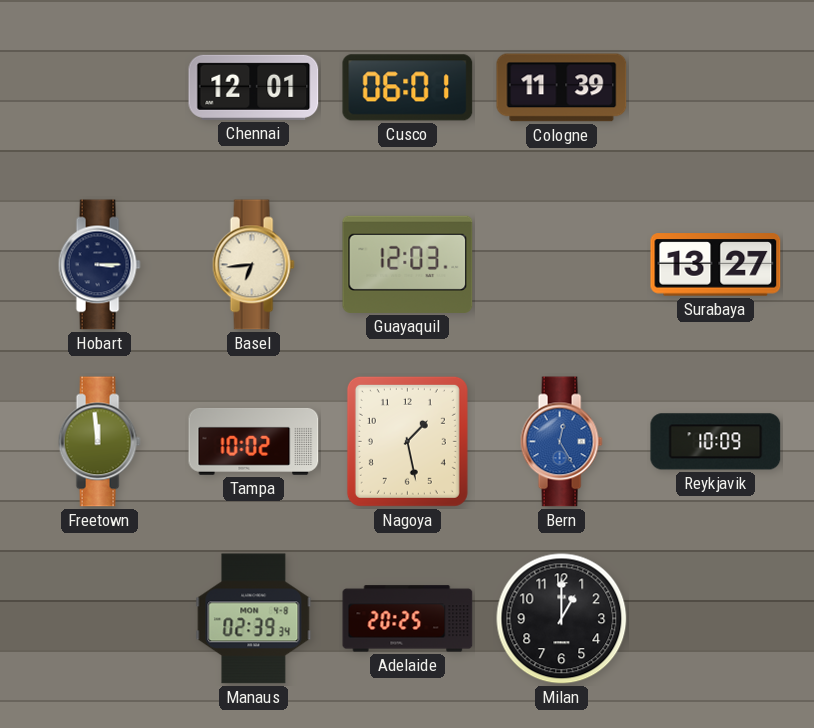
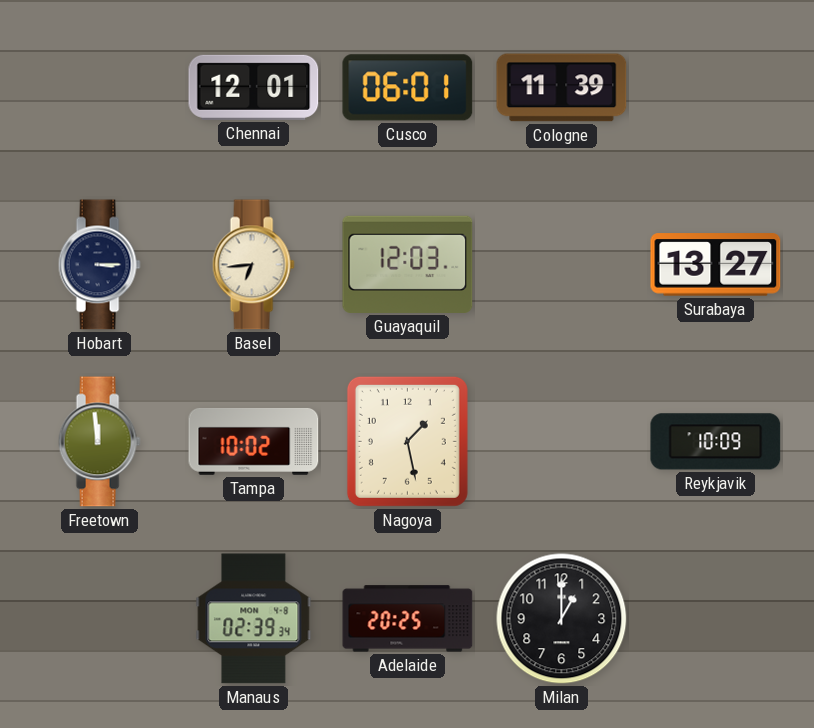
Bern: 12:25 -> none
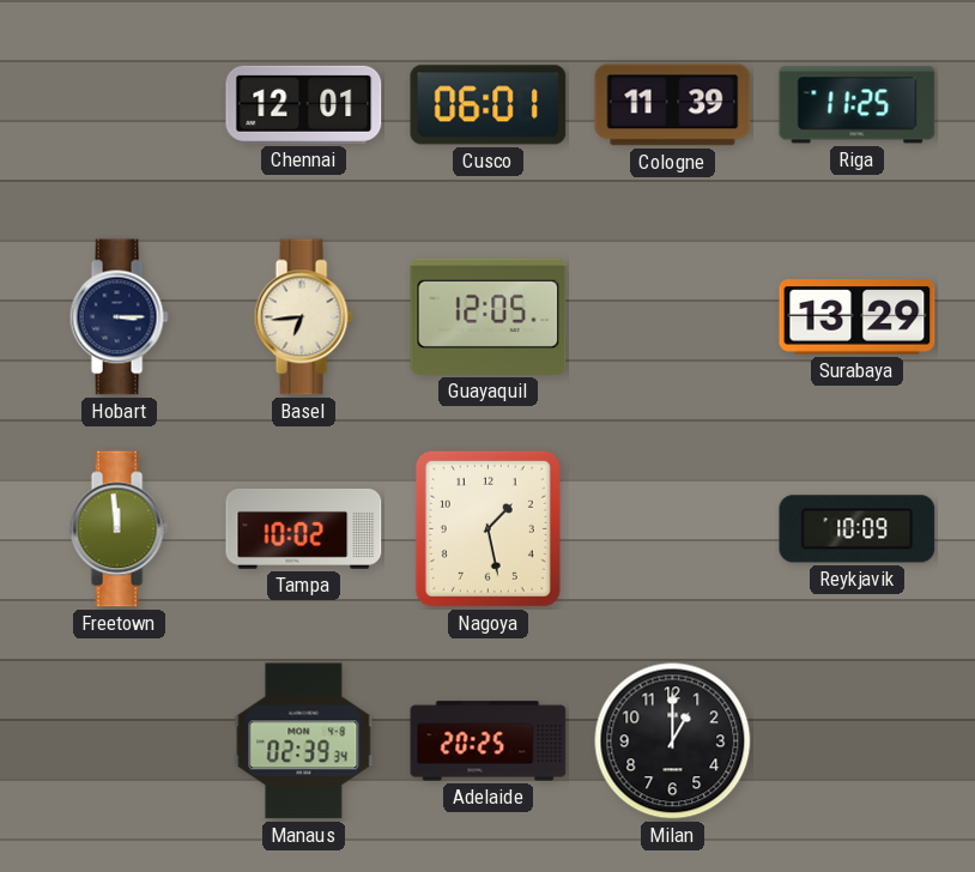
Riga: none -> 11:25
Guayaquil: 12:03 -> 12:05
Surabaya: 13:27 -> 13:29
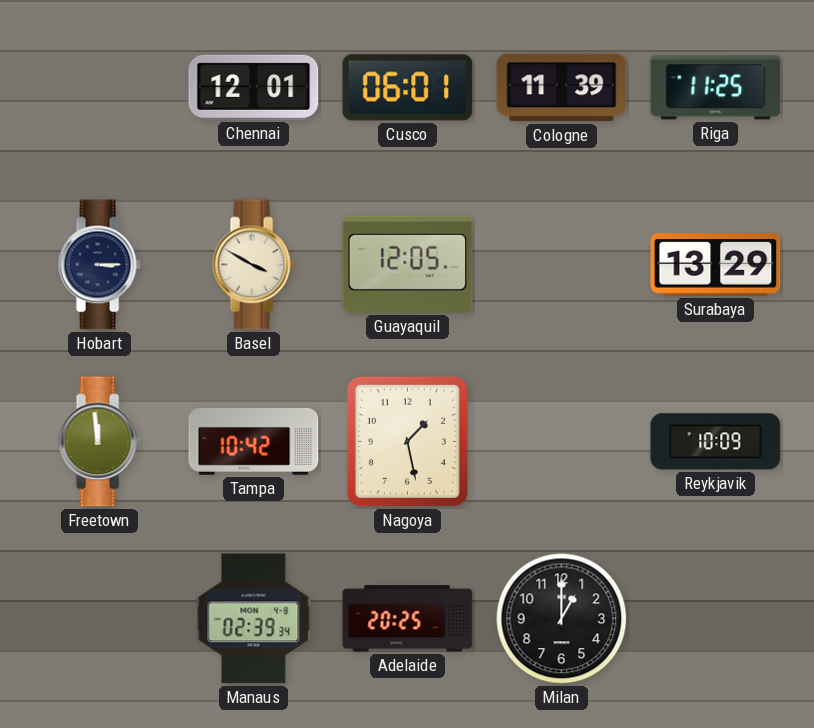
Basel: 6:44 -> 3:50
Tampa: 10:02 -> 10:42
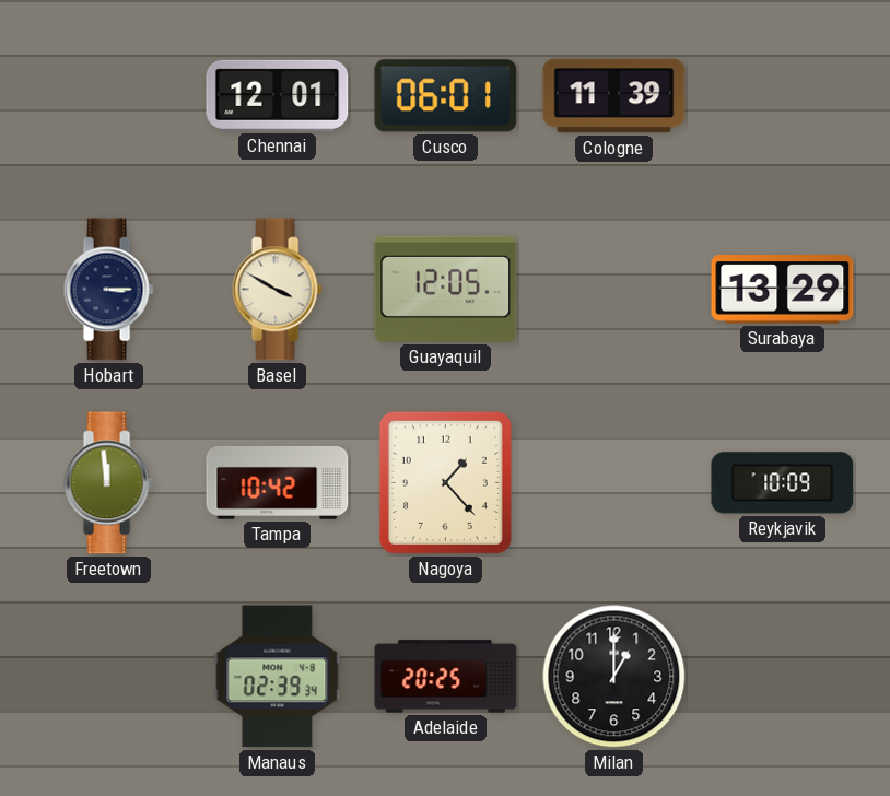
Riga: 11:25 -> none
Nagoya: 1:28 -> 1:23
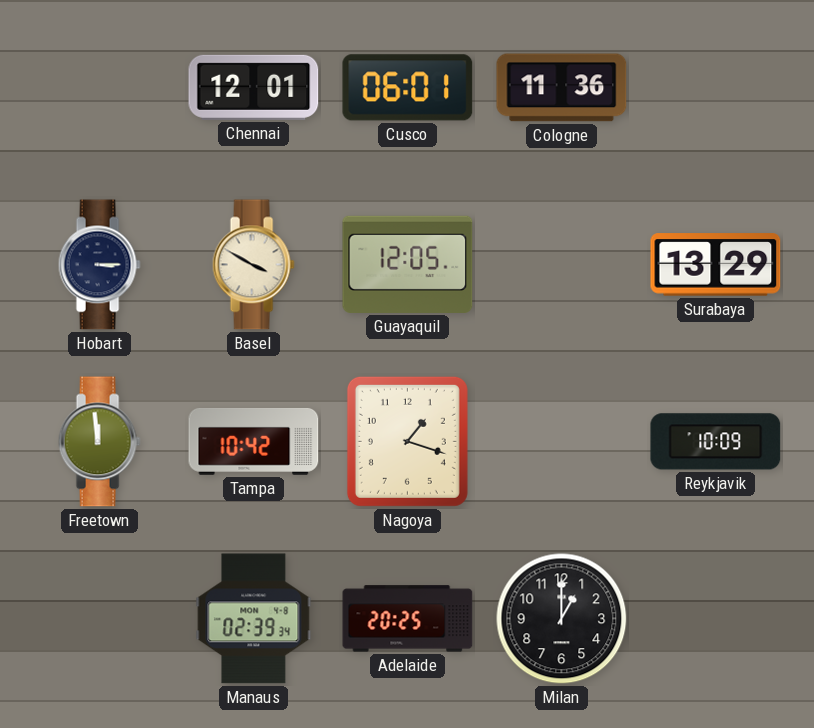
Cologne: 11:39 -> 11:36
Nagoya: 1:23 -> 1:18
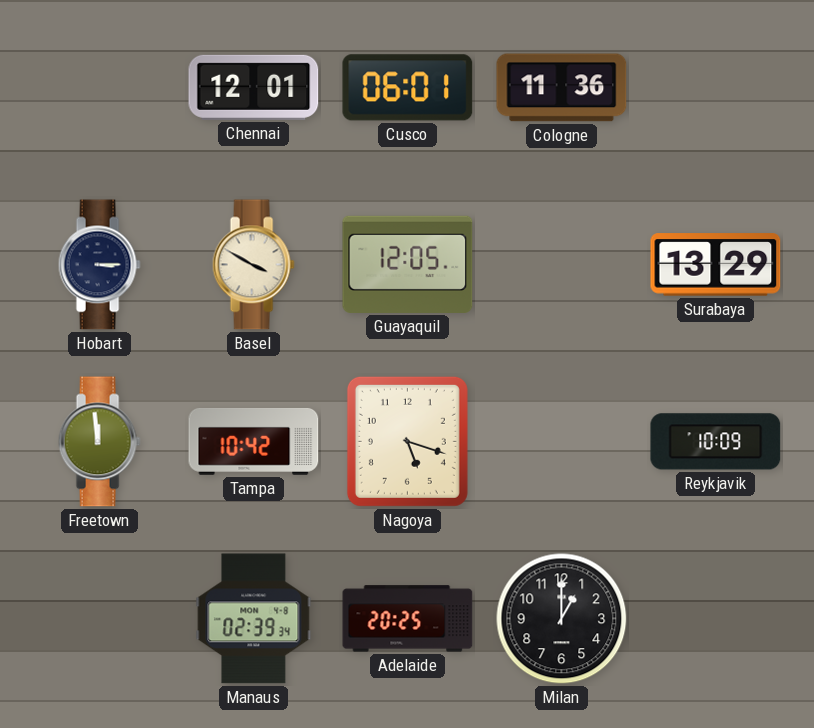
Nagoya: 1:18 -> 5:18
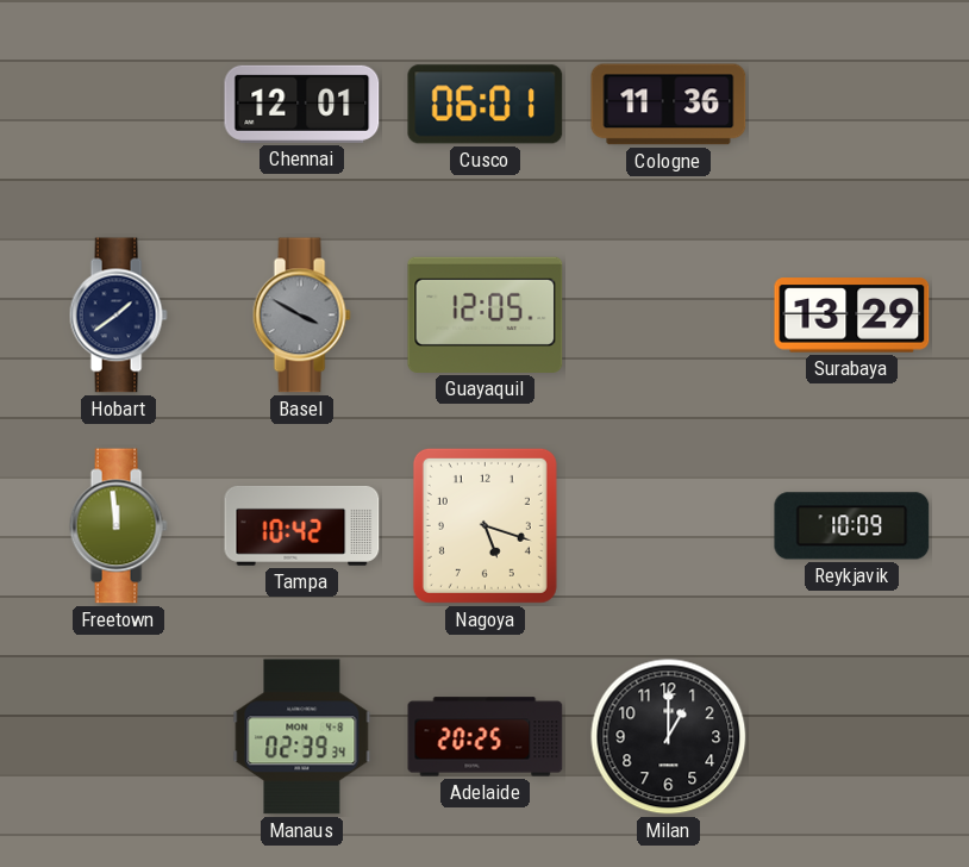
Hobart: 3:15 -> 1:39
Basel dial: cream -> grey
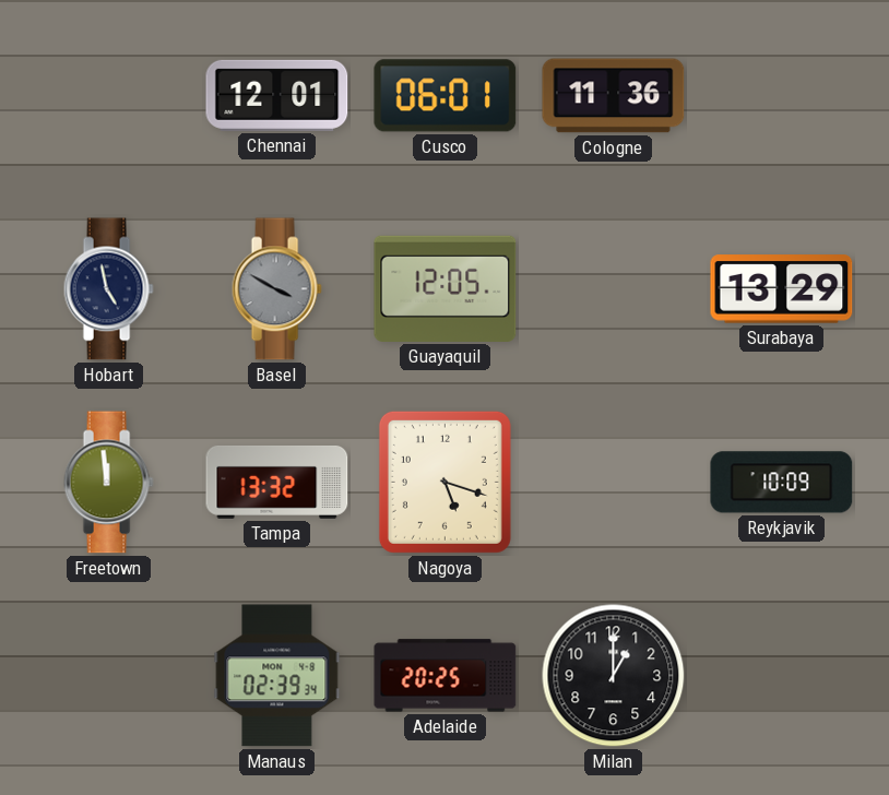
Hobart: 1:39 -> 4:58
Tampa: 10:42 -> 13:32
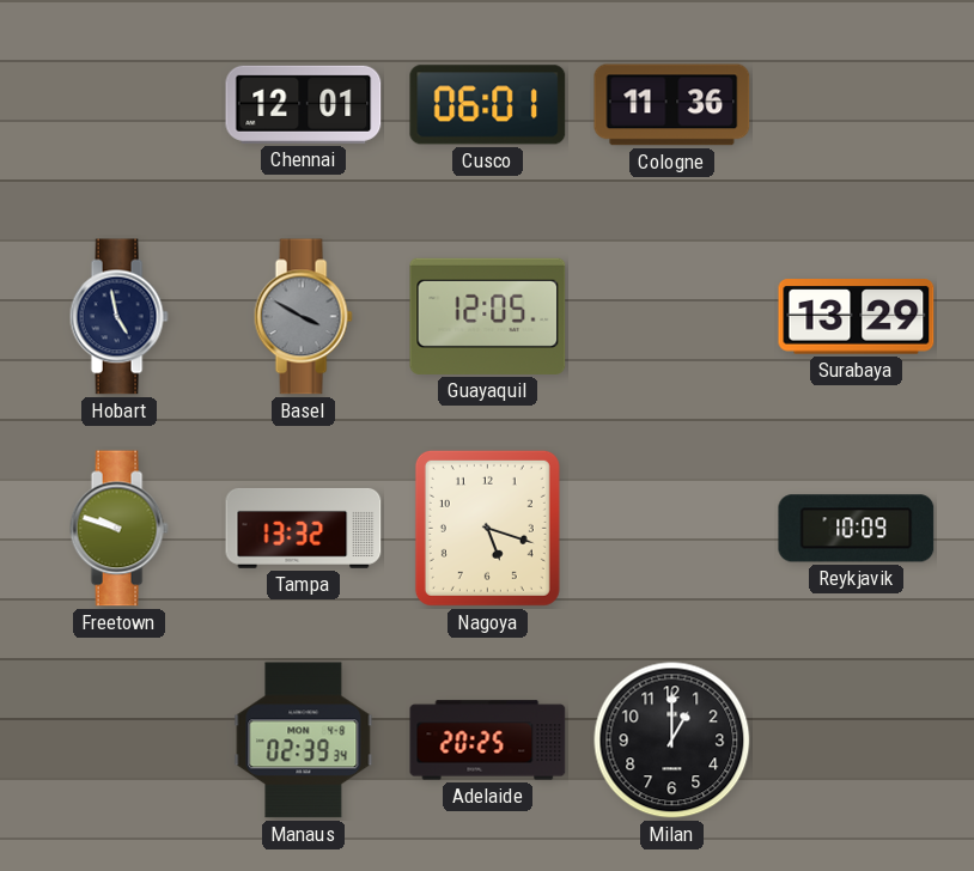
Freetown: 11:59 -> 9:48
